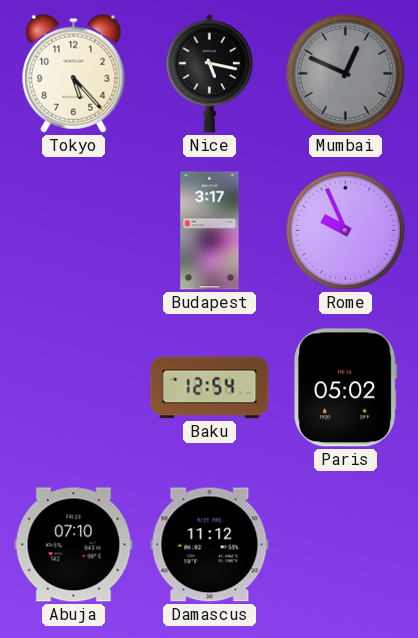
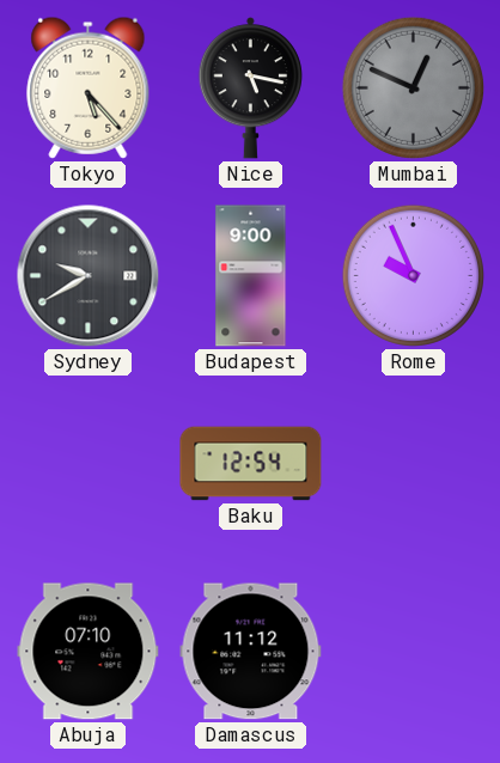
Sydney: none -> 9:40
Budapest: 3:17 -> 9:00
Paris: 05:02 -> none
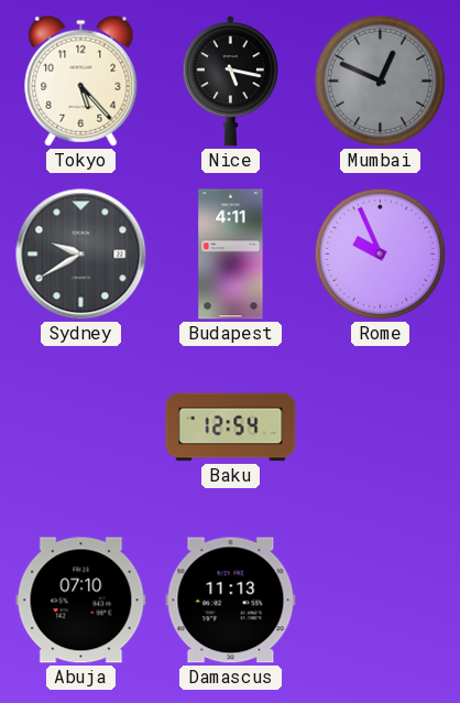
Budapest: 9:00 -> 4:11
Damascus: 11:12 -> 11:13
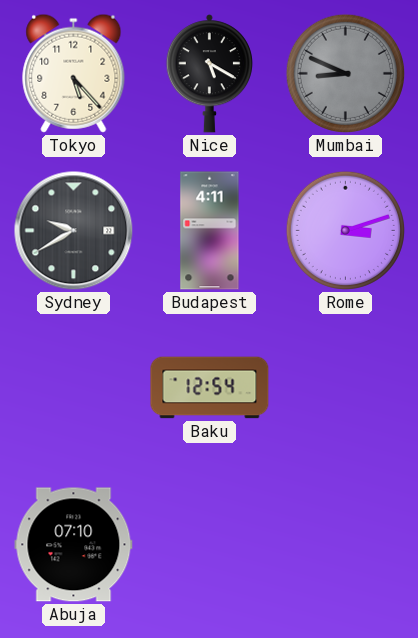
Nice: 5:17 -> 5:20
Mumbai: 12:49 -> 8:49
Rome: 9:56 -> 3:12
Damascus: 11:13 -> none
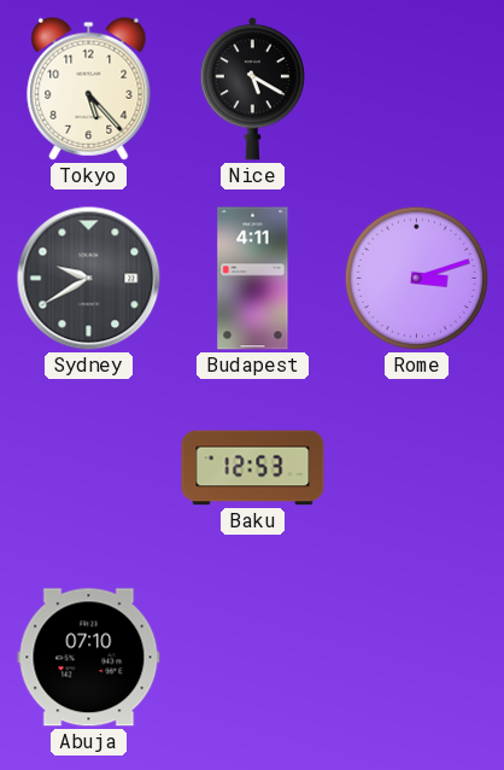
Mumbai: 8:49 -> none
Baku: 12:54 -> 12:53
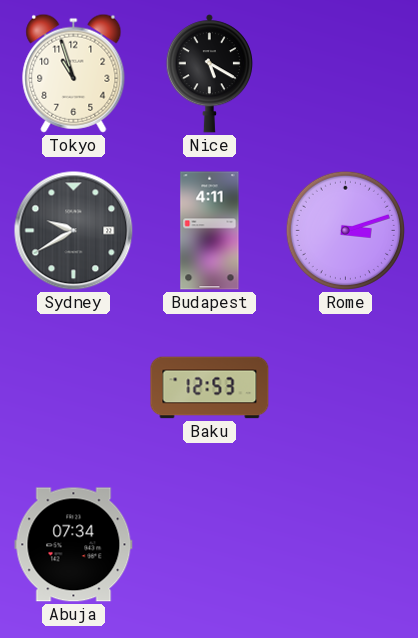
Tokyo: 5:23 -> 10:57
Abuja: 07:10 -> 07:34
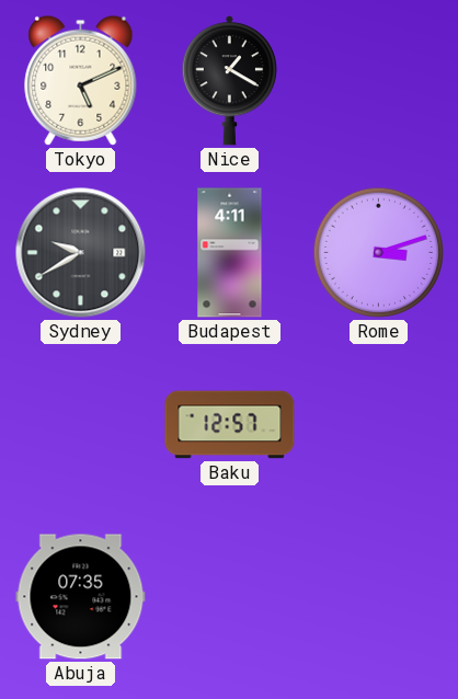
Tokyo: 10:57 -> 5:11
Nice: 5:20 -> 1:20
Baku: 12:53 -> 12:57
Abuja: 07:34 -> 07:35
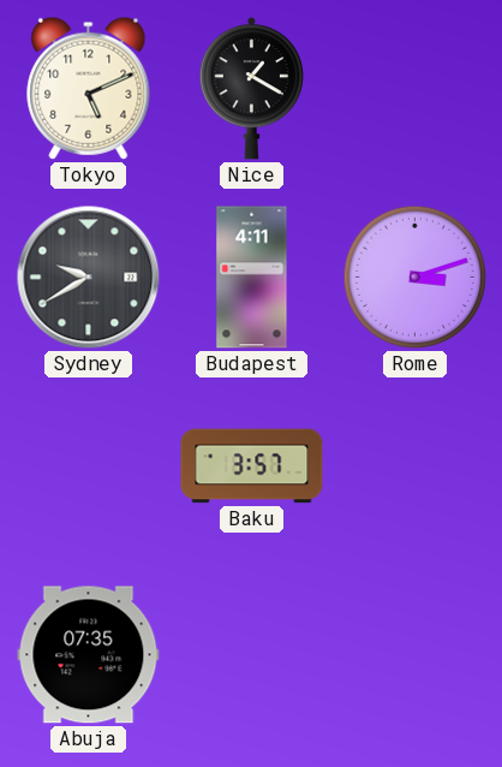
Baku: 12:57 -> 3:57
